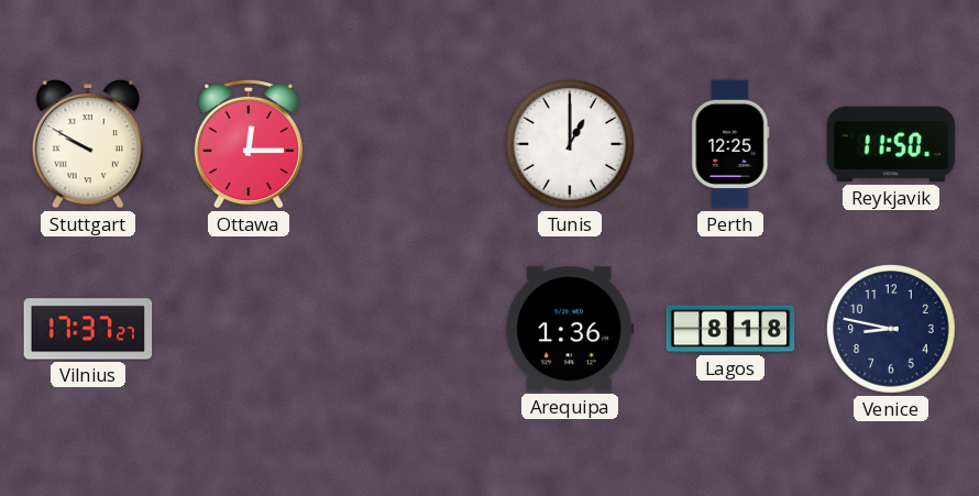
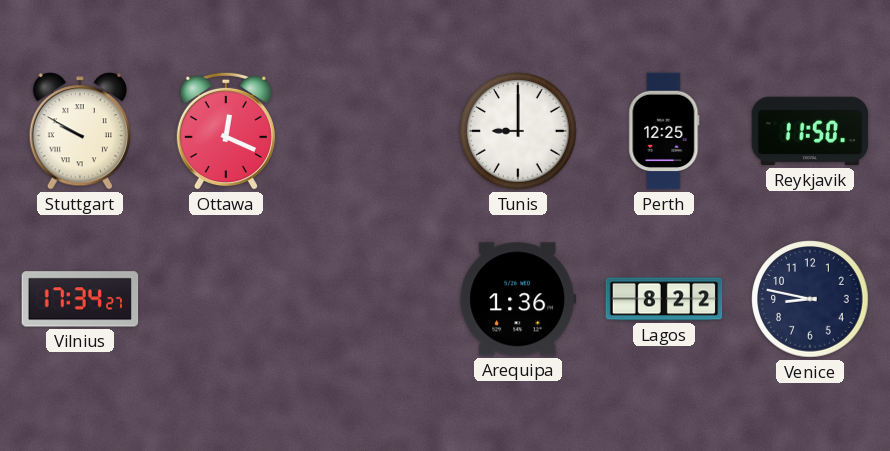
Ottawa: 12:15 -> 12:19
Tunis: 1:00 -> 9:00
Vilnius: 17:37 -> 17:34
Lagos: 8:18 -> 8:22
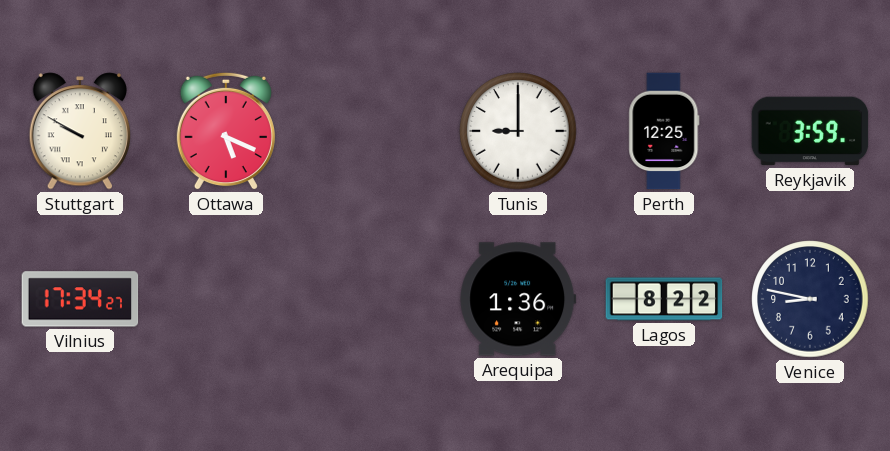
Ottawa: 12:19 -> 5:19
Reykjavik: 11:50 -> 3:59
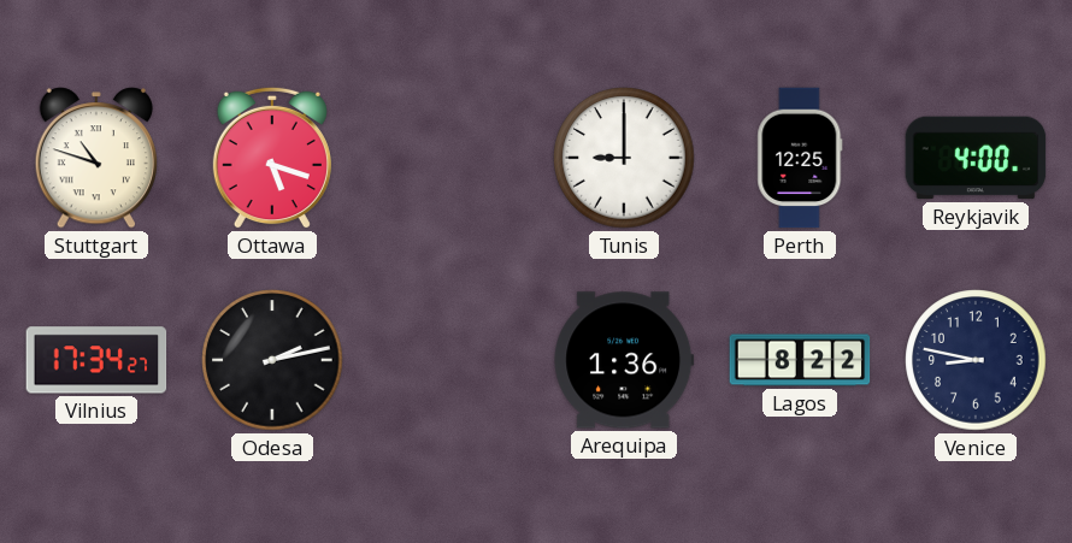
Stuttgart: 9:50 -> 10:48
Ottawa: 5:19 -> 5:18
Reykjavik: 3:59 -> 4:00
Odesa: none -> 2:13
